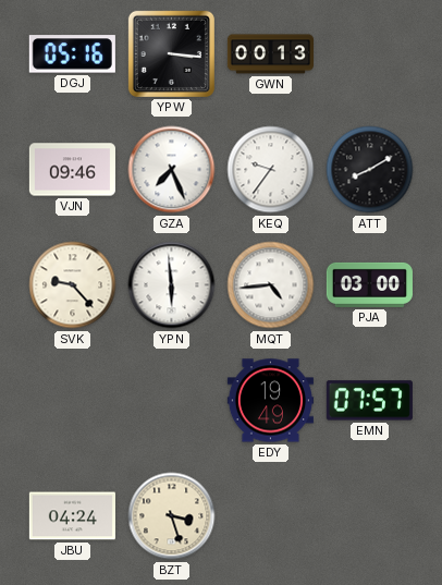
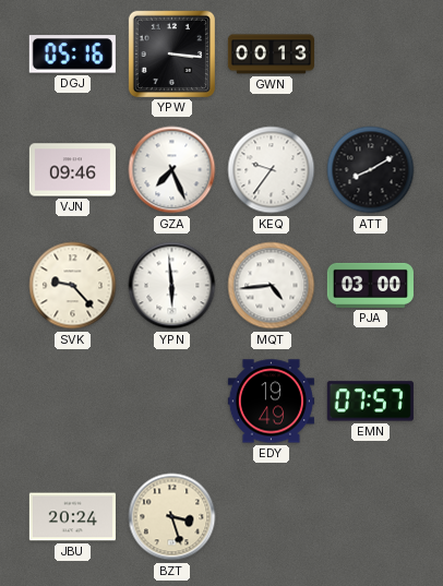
JBU: 04:24 -> 20:24
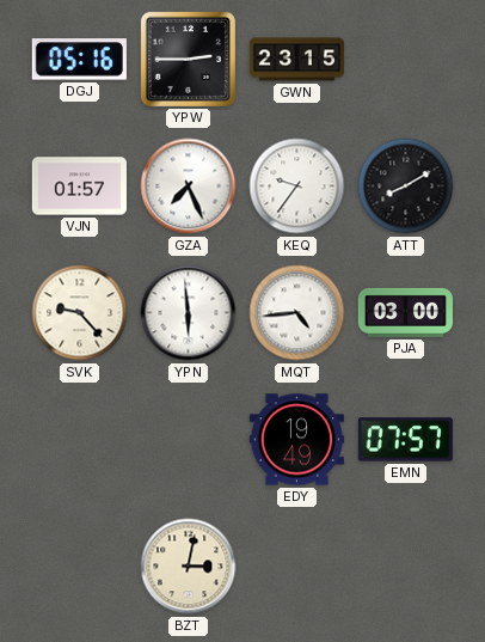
YPW: 3:16 -> 2:45
GWN: 00:13 -> 23:15
VJN: 09:46 -> 01:57
JBU: 20:24 -> none
BZT: 3:27 -> 3:02
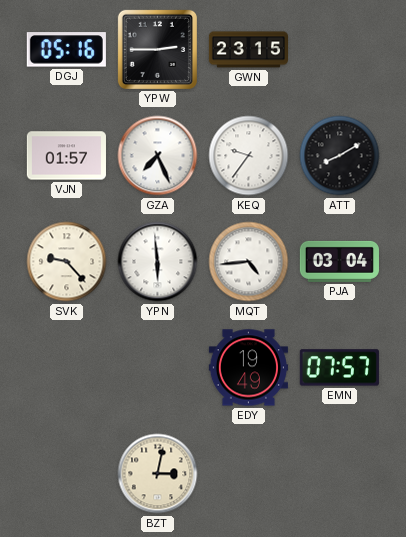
PJA: 03:00 -> 03:04
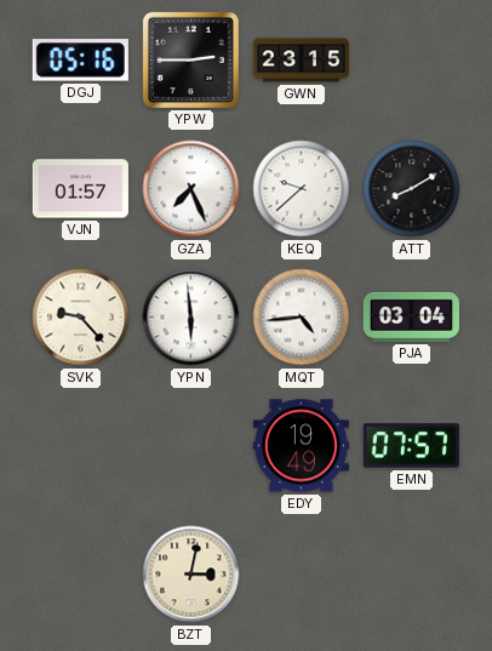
KEQ: 9:36 -> 9:38
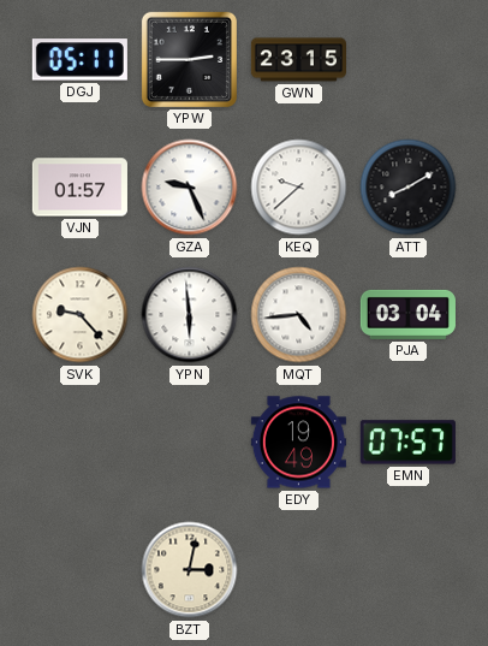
DGJ: 05:16 -> 05:11
GZA: 7:26 -> 9:26
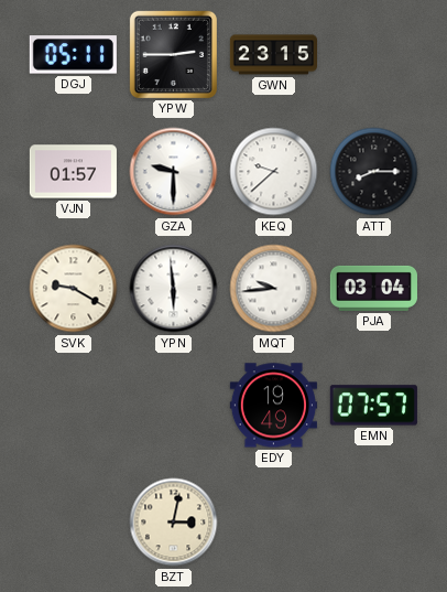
GZA: 9:26 -> 9:30
ATT: 8:10 -> 8:15
SVK: 9:23 -> 9:20
MQT: 4:44 -> 9:44
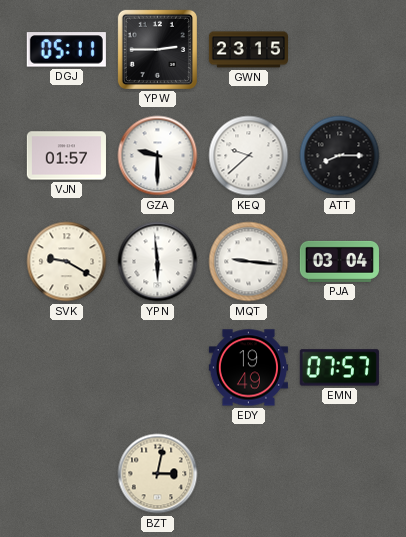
MQT: 9:44 -> 9:16
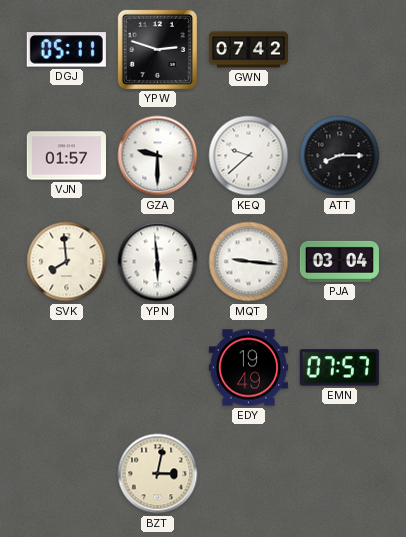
YPW: 2:45 -> 2:48
GWN: 23:15 -> 07:42
SVK: 9:20 -> 7:59
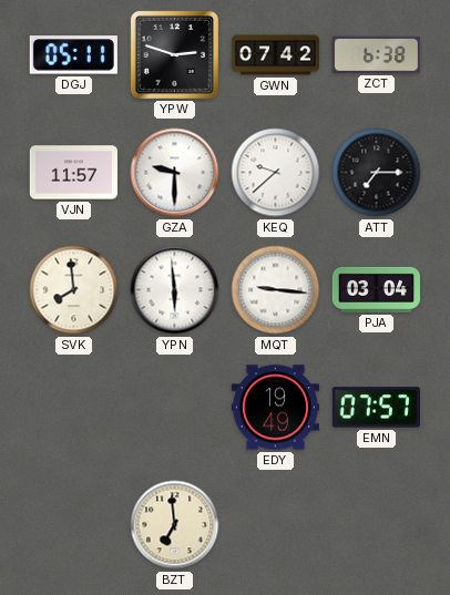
ZCT: none -> 6:38
VJN: 01:57 -> 11:57
ATT: 8:15 -> 7:15
BZT: 3:02 -> 6:59
